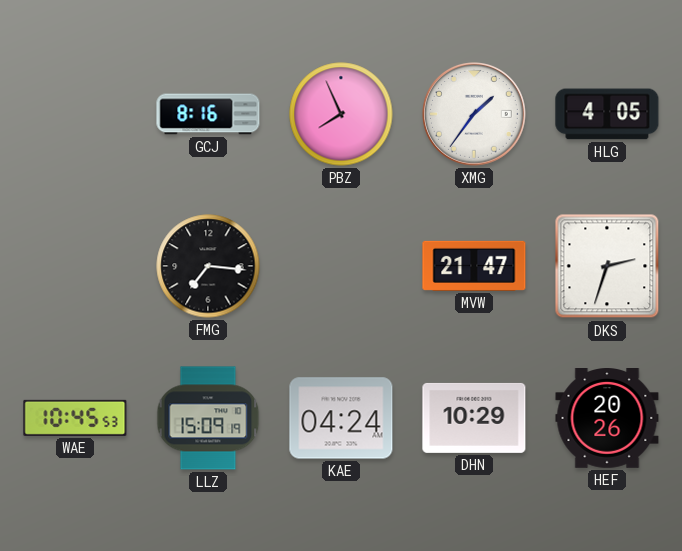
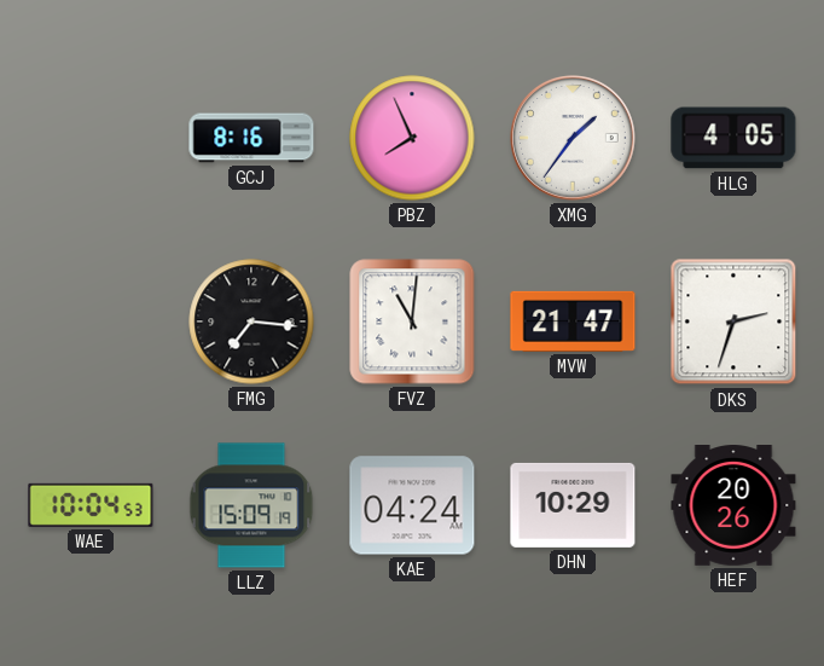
FVZ: none -> 11:01
WAE: 10:45 -> 10:04
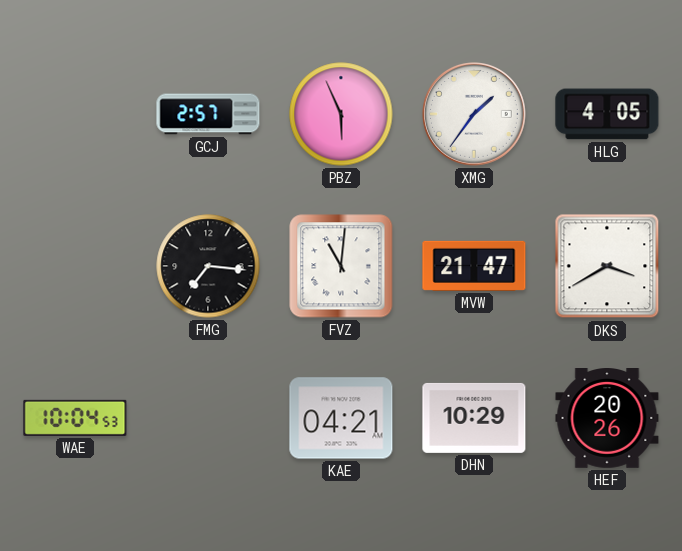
GCJ: 8:16 -> 2:57
PBZ: 7:56 -> 5:56
DKS: 2:33 -> 3:40
LLZ: 15:09 -> none
KAE: 04:24 -> 04:21
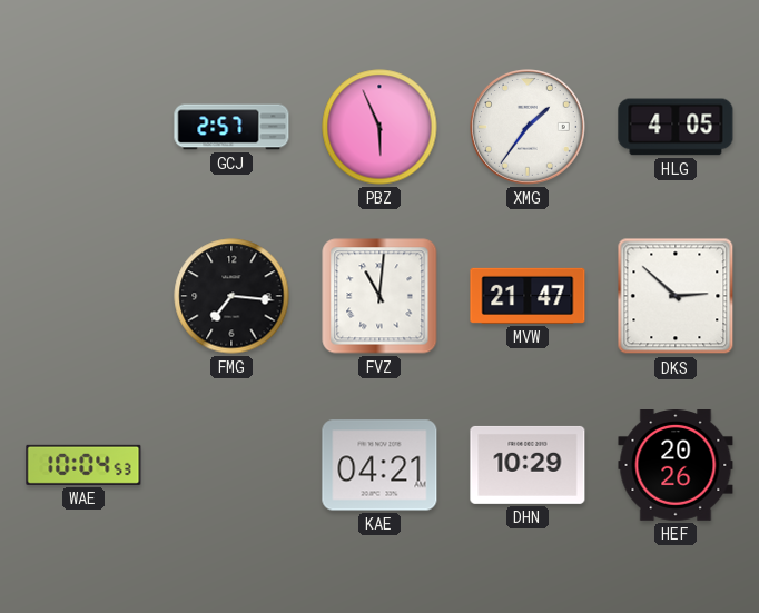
DKS: 3:40 -> 2:52
